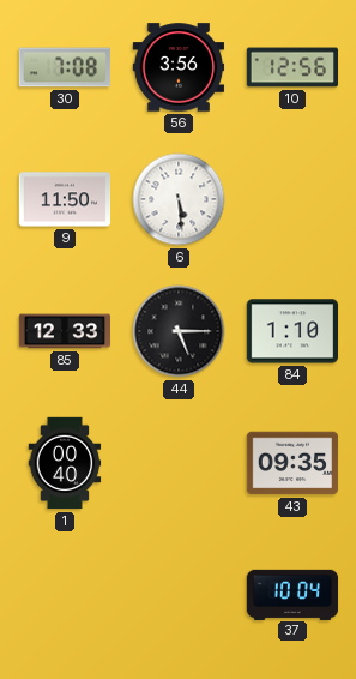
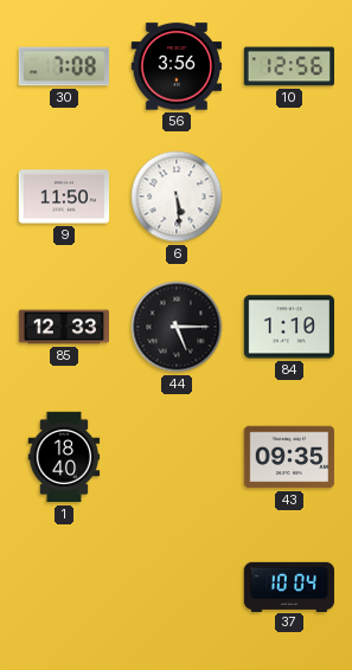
1: 00:40 -> 18:40
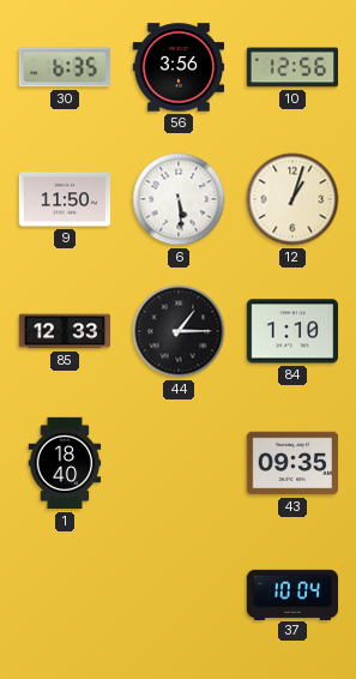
30: 7:08 -> 6:35
12: none -> 1:03
44: 5:15 -> 1:15
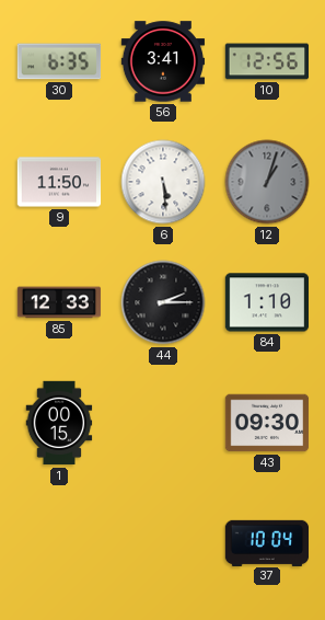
56: 3:56 -> 3:41
12 dial: cream -> grey
44: 1:15 -> 2:15
1: 18:40 -> 00:15
43: 09:35 -> 09:30
